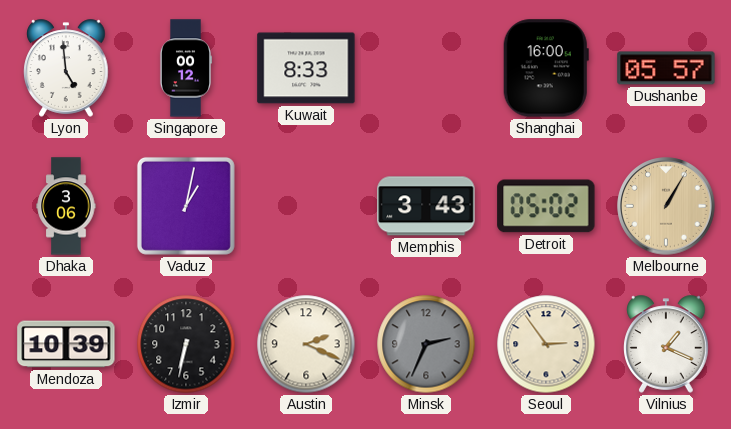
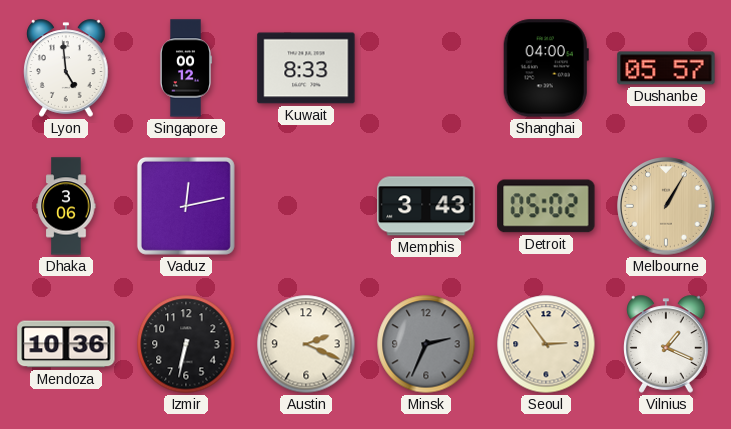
Shanghai: 16:00 -> 04:00
Vaduz: 1:02 -> 12:13
Mendoza: 10:39 -> 10:36
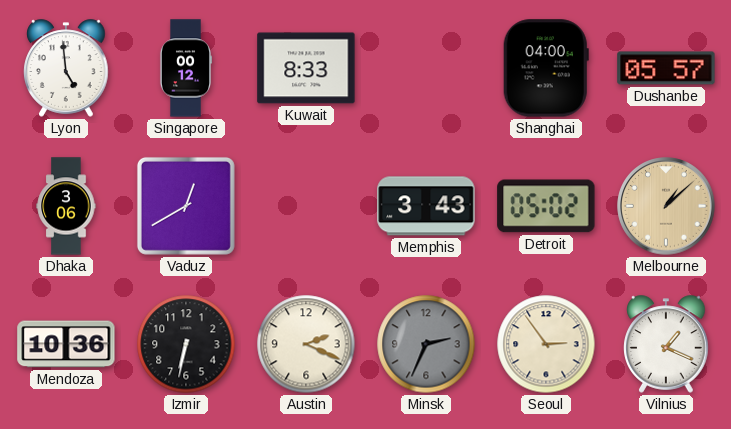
Vaduz: 12:13 -> 12:40
Melbourne: 1:05 -> 1:08
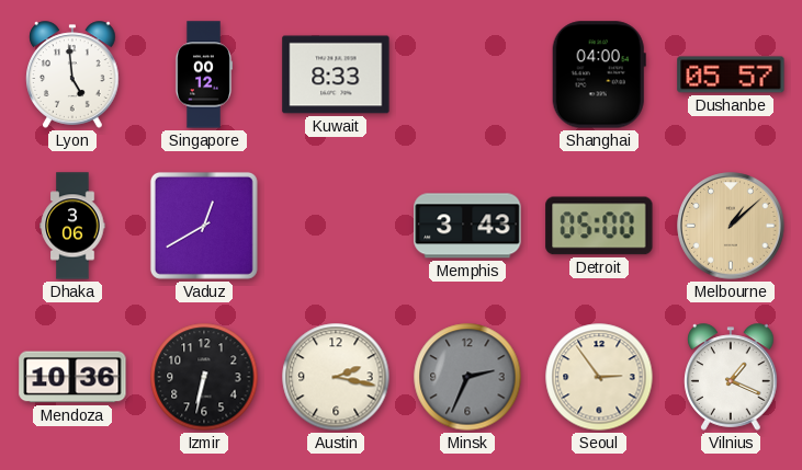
Detroit: 05:02 -> 05:00
Austin: 2:19 -> 2:17
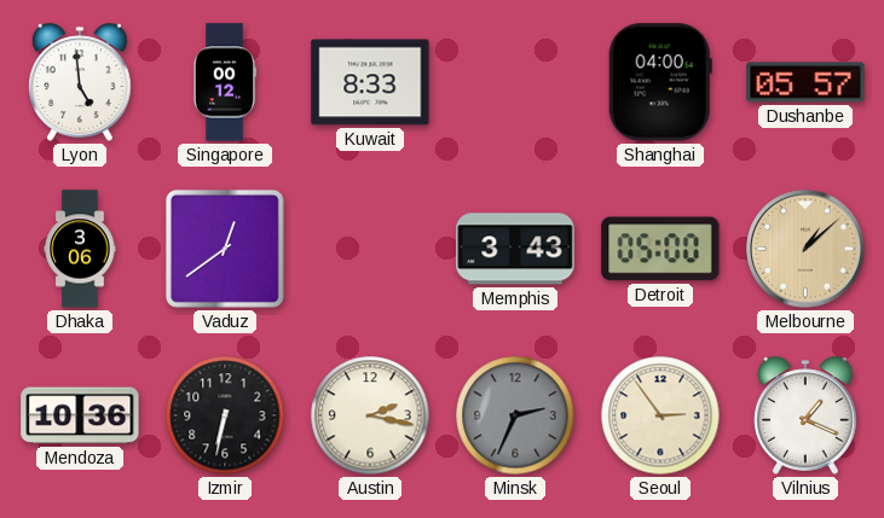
Vaduz: 12:40 -> 12:39
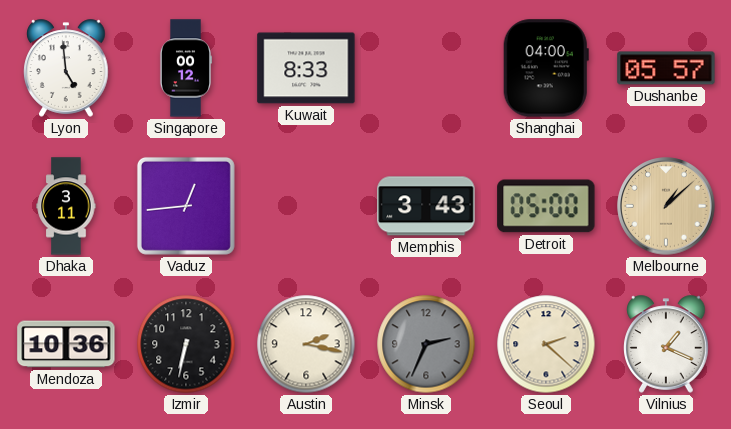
Dhaka: 3:06 -> 3:11
Vaduz: 12:39 -> 12:44
Seoul: 2:54 -> 2:22
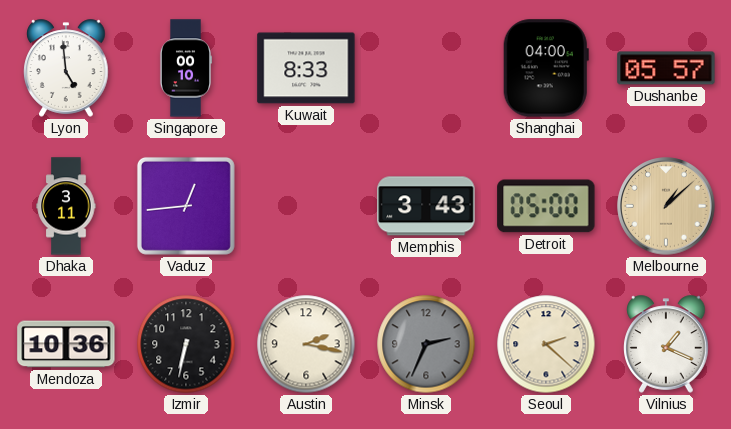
Singapore: 00:12 -> 00:10
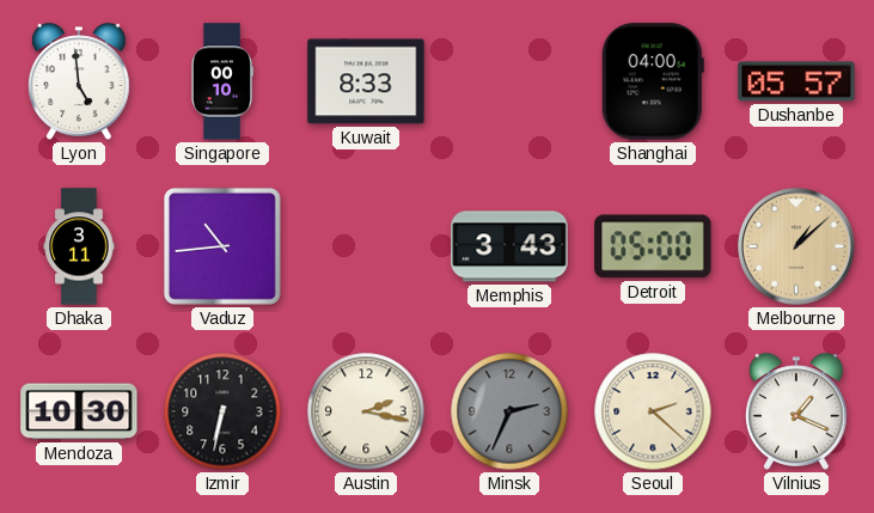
Vaduz: 12:44 -> 10:44
Mendoza: 10:36 -> 10:30
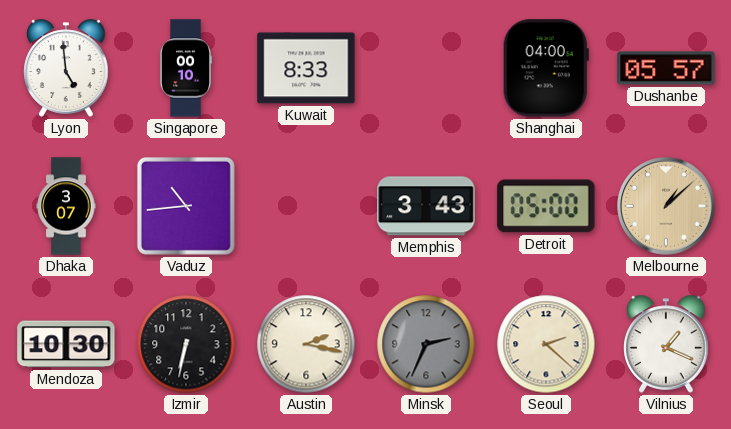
Dhaka: 3:11 -> 3:07
